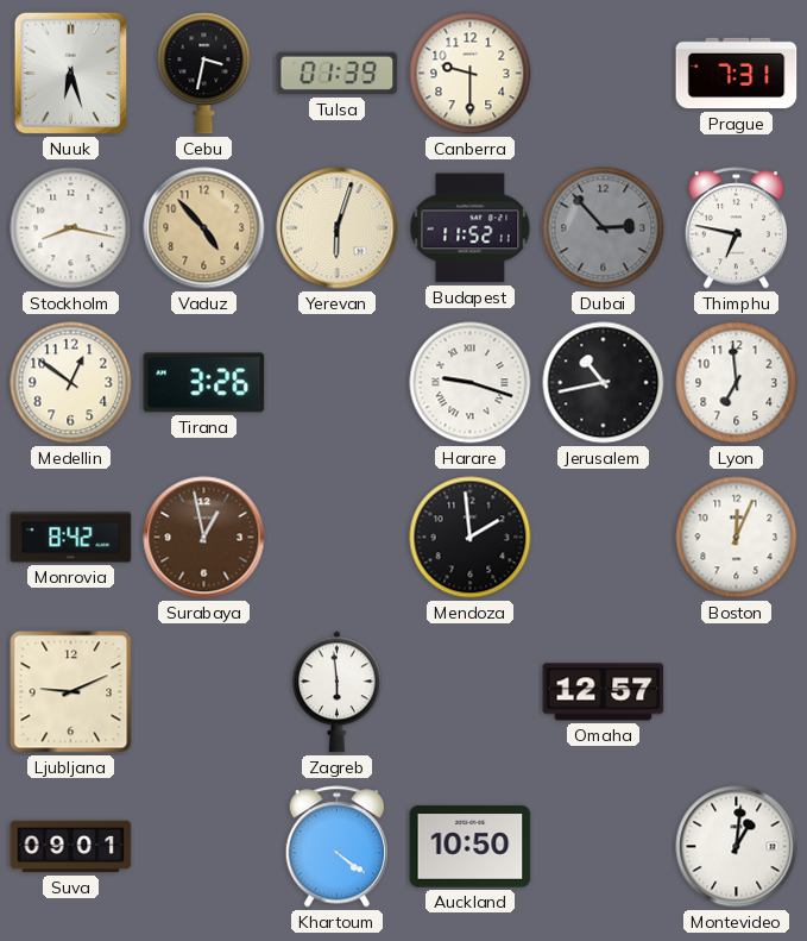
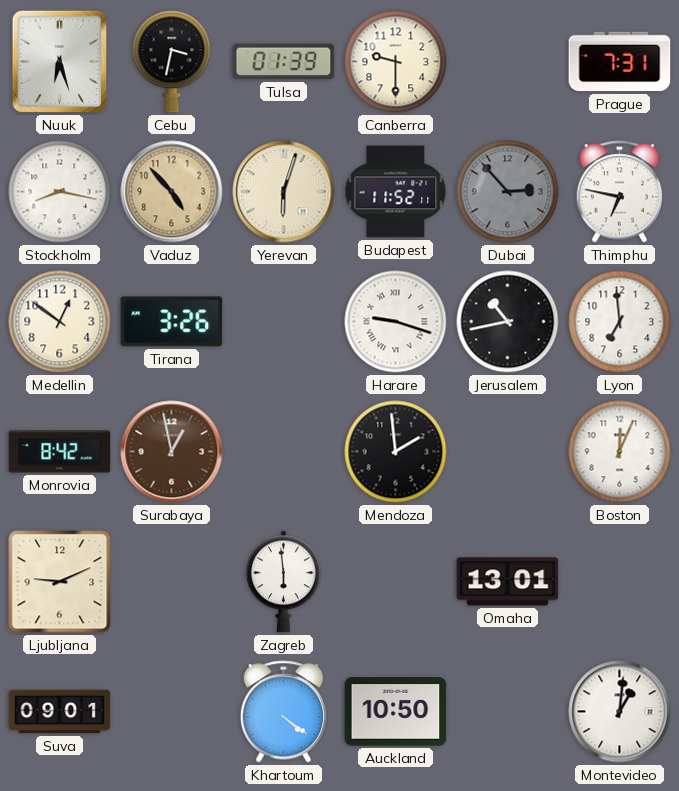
Omaha: 12:57 -> 13:01
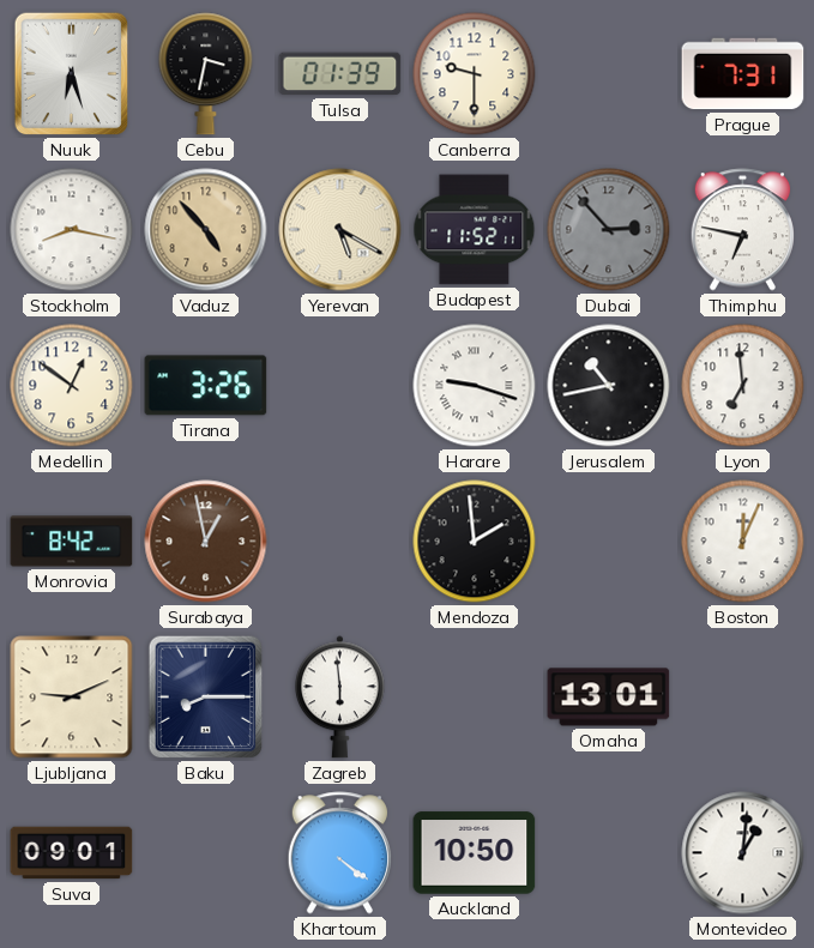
Yerevan: 6:03 -> 5:20
Baku: none -> 8:15
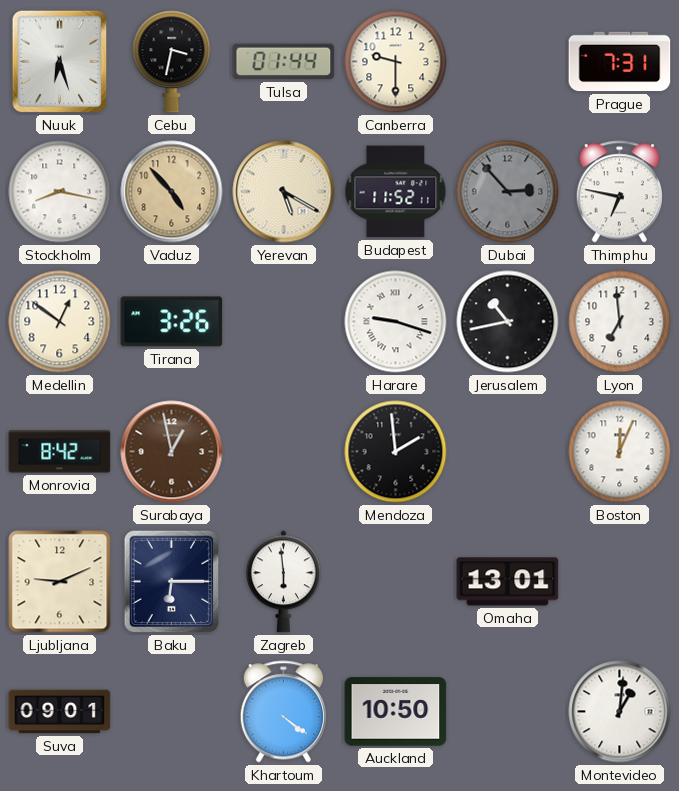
Tulsa: 01:39 -> 01:44
Baku: 8:15 -> 6:15
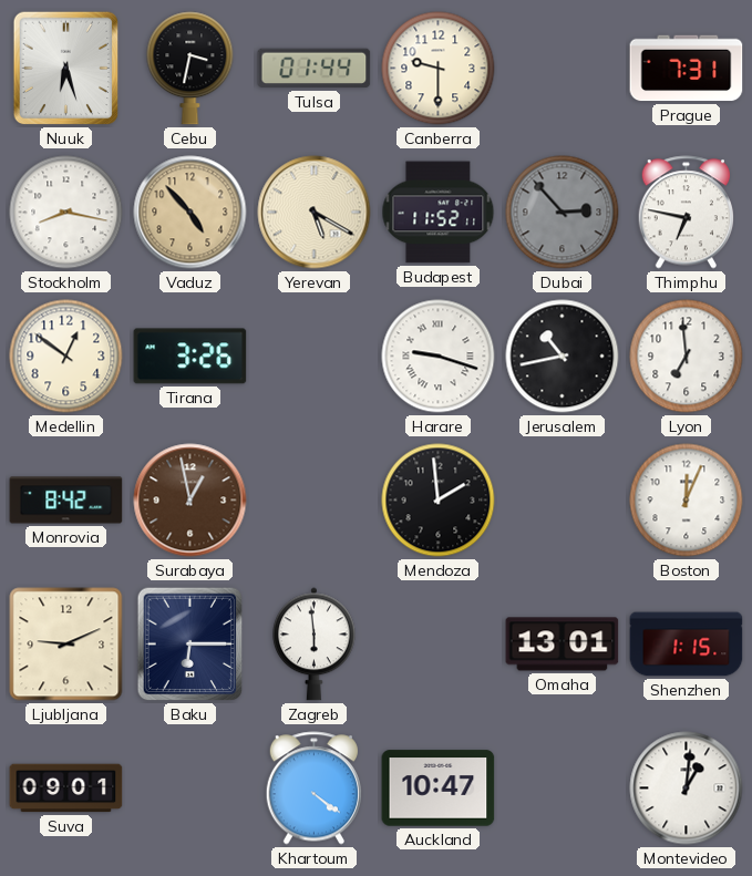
Shenzhen: none -> 1:15
Auckland: 10:50 -> 10:47
